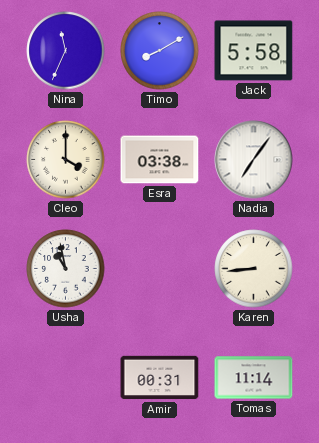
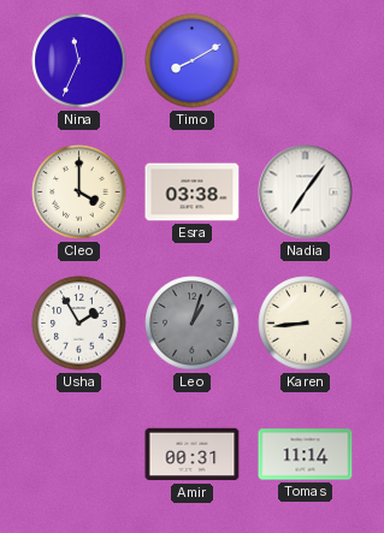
Jack: 5:58 -> none
Usha: 10:58 -> 1:55
Leo: none -> 1:03
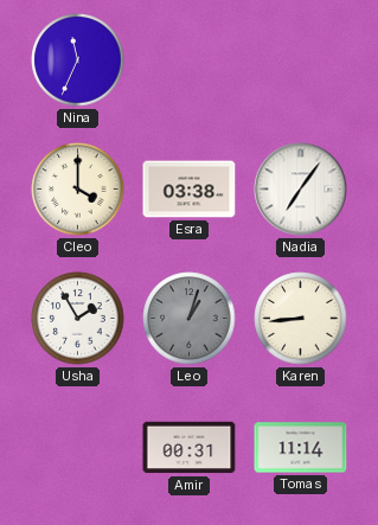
Timo: 8:10 -> none
